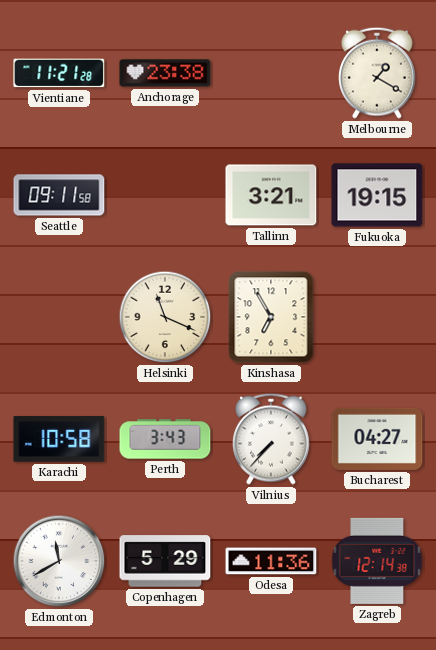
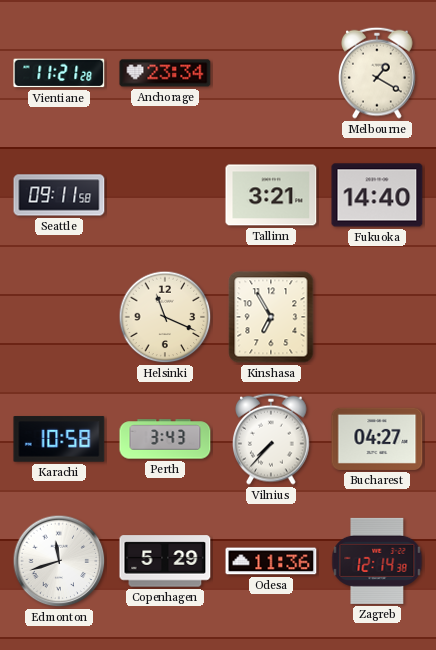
Anchorage: 23:38 -> 23:34
Fukuoka: 19:15 -> 14:40
Edmonton: 11:40 -> 11:42
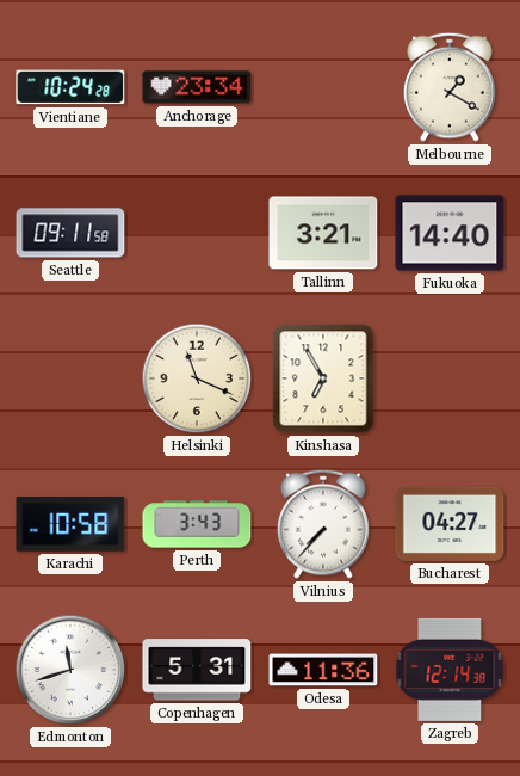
Vientiane: 11:21 -> 10:24
Copenhagen: 5:29 -> 5:31
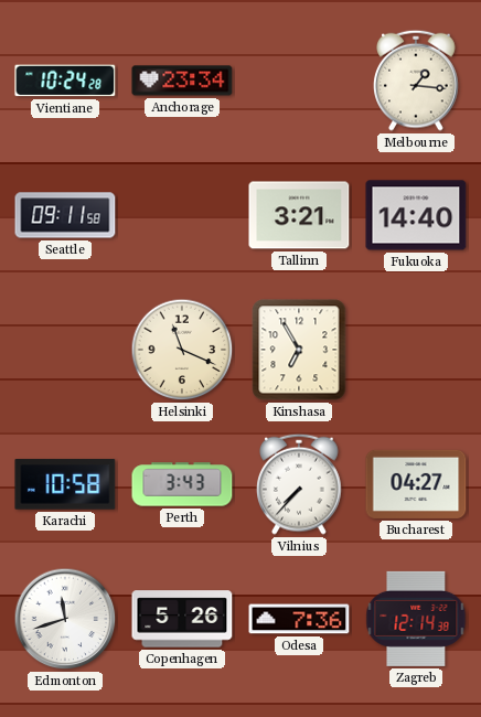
Melbourne: 1:20 -> 1:16
Copenhagen: 5:31 -> 5:26
Odesa: 11:36 -> 7:36
